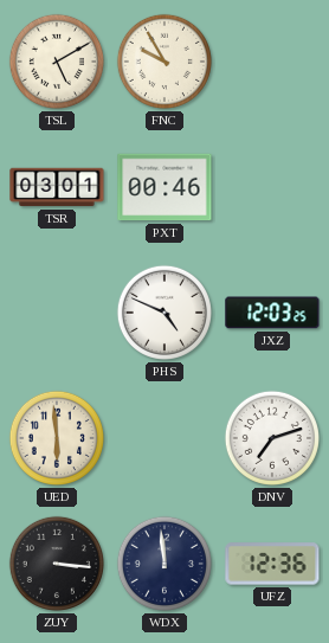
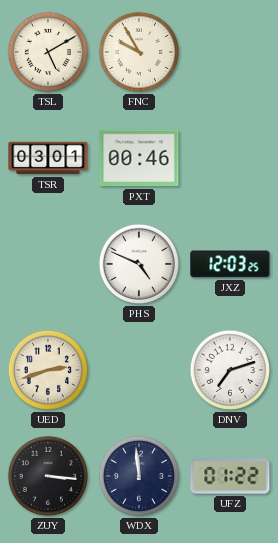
UED: 5:59 -> 2:42
UFZ: 12:36 -> 01:22
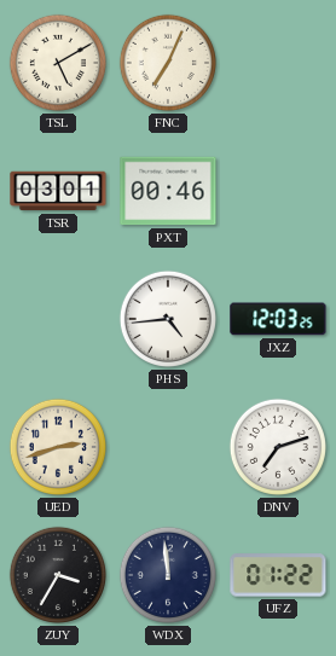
FNC: 9:55 -> 7:04
PHS: 4:49 -> 4:44
ZUY: 3:16 -> 3:35
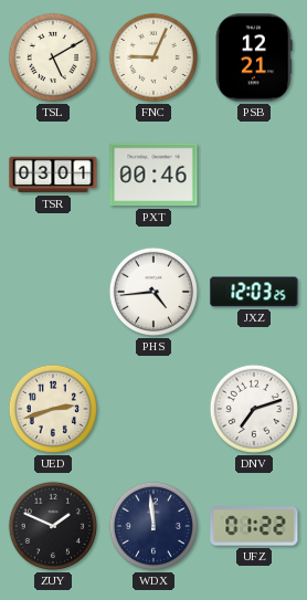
FNC: 7:04 -> 9:04
PSB: none -> 12:21
ZUY: 3:35 -> 1:49
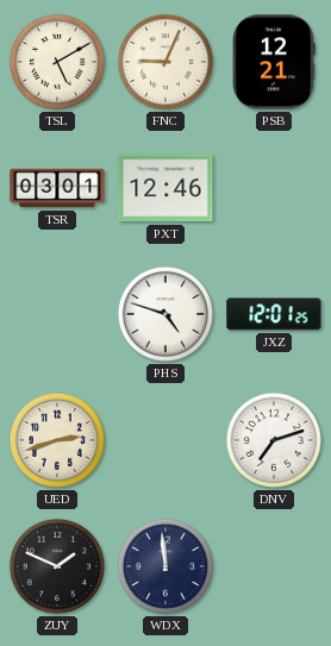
PXT: 00:46 -> 12:46
PHS: 4:44 -> 4:48
JXZ: 12:03 -> 12:01
UFZ: 01:22 -> none
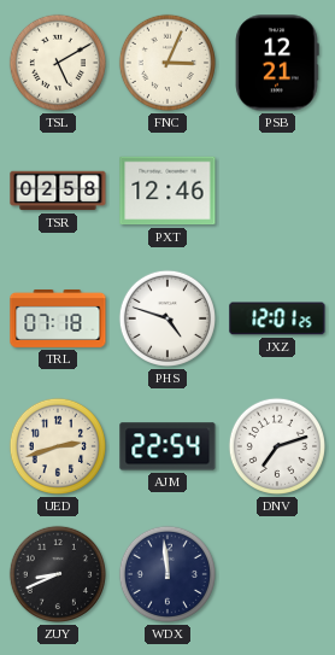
FNC: 9:04 -> 3:04
TSR: 03:01 -> 02:58
TRL: none -> 07:18
AJM: none -> 22:54
ZUY: 1:49 -> 8:41
